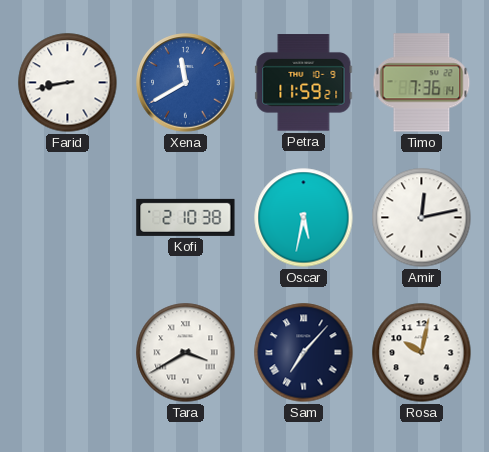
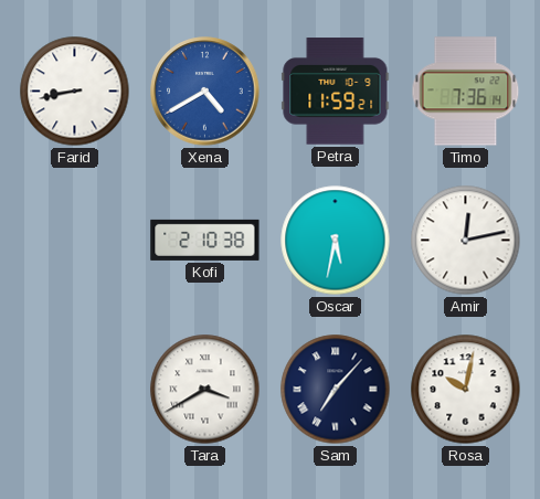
Xena: 11:40 -> 4:40
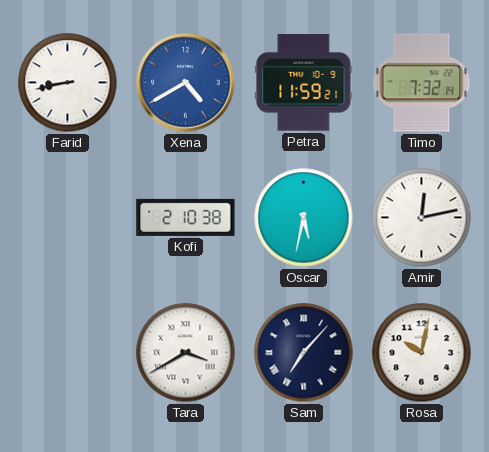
Timo: 7:36 -> 7:32
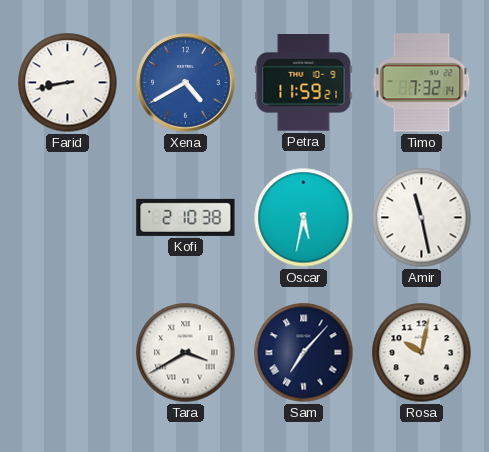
Amir: 12:13 -> 11:28
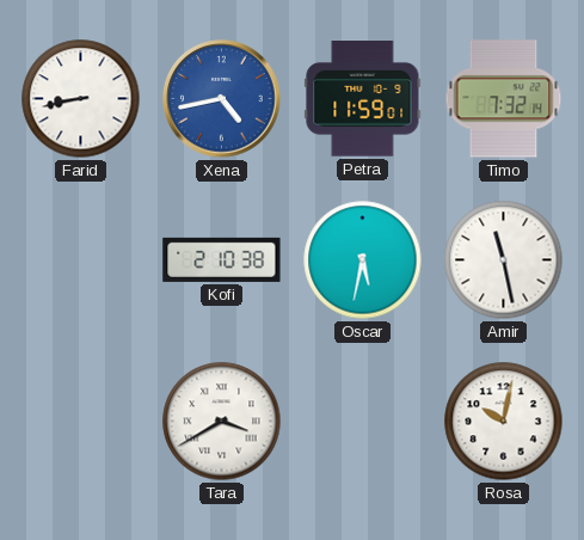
Xena: 4:40 -> 4:43
Petra: 11:59:21 -> 11:59:01
Sam: 7:07 -> none
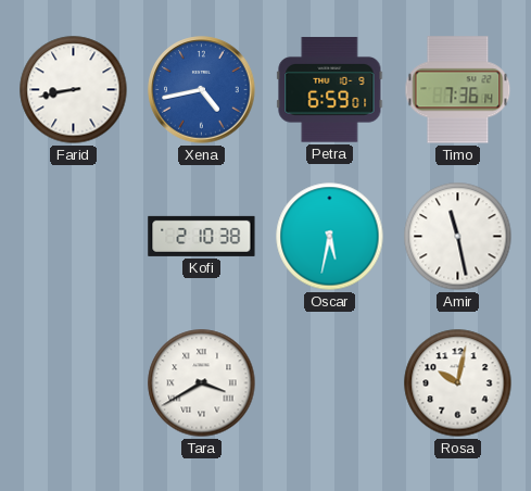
Petra: 11:59 -> 6:59
Timo: 7:32 -> 7:36
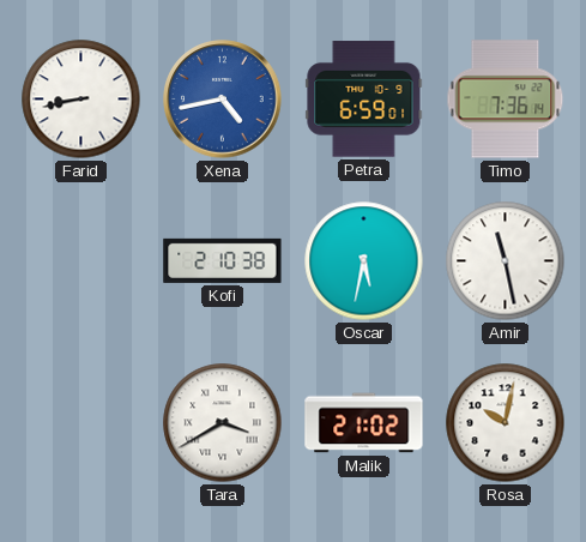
Malik: none -> 21:02
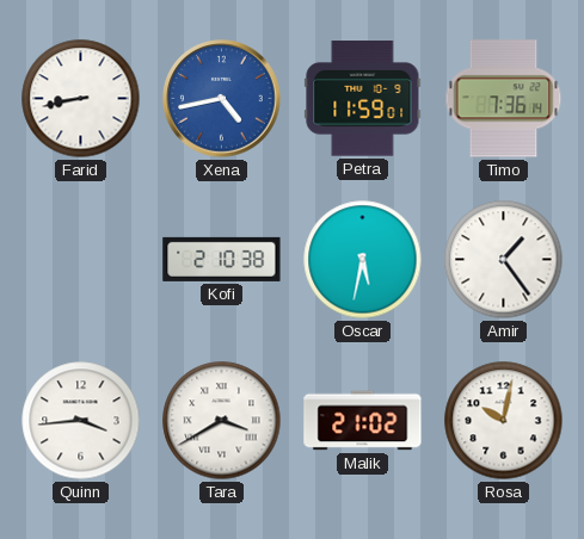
Petra: 6:59 -> 11:59
Amir: 11:28 -> 1:24
Quinn: none -> 3:44
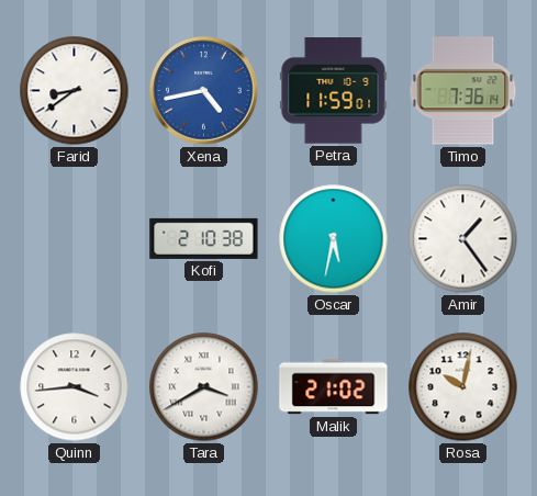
Farid: 8:43 -> 8:39
